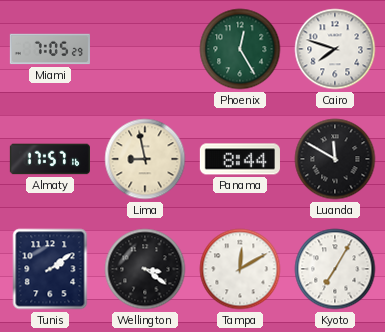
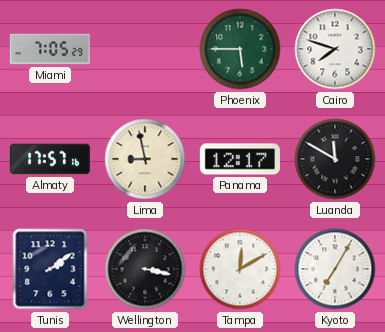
Phoenix: 12:25 -> 5:45
Panama: 8:44 -> 12:17
Wellington: 3:21 -> 3:17
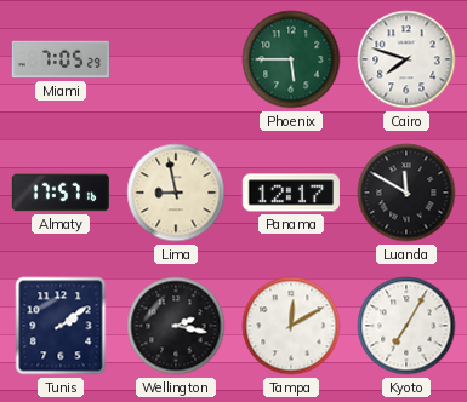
Wellington: 3:17 -> 2:17
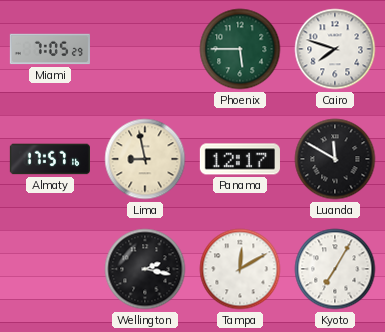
Tunis: 2:09 -> none
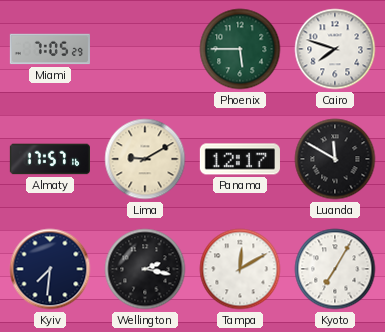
Lima: 8:58 -> 9:10
Kyiv: none -> 7:31
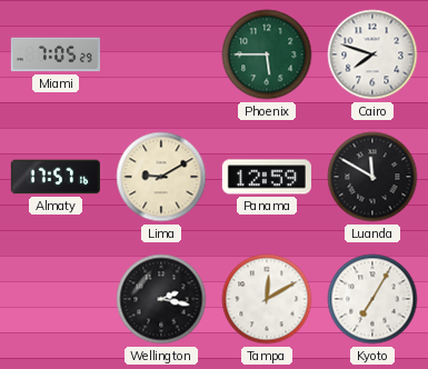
Panama: 12:17 -> 12:59
Kyiv: 7:31 -> none
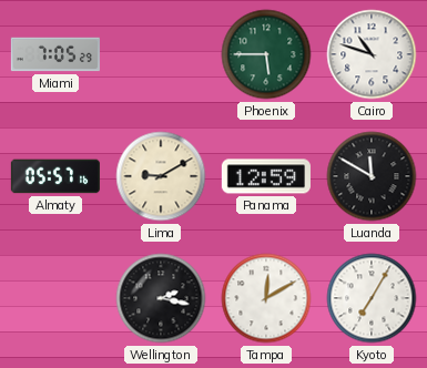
Cairo: 7:48 -> 10:48
Almaty: 17:57 -> 05:57
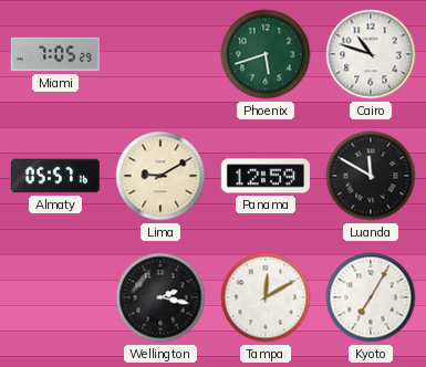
Phoenix: 5:45 -> 5:42
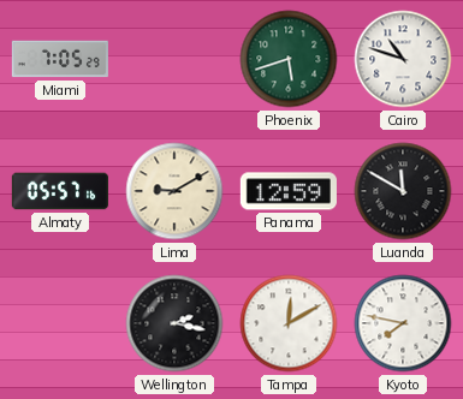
Kyoto: 7:05 -> 7:47
